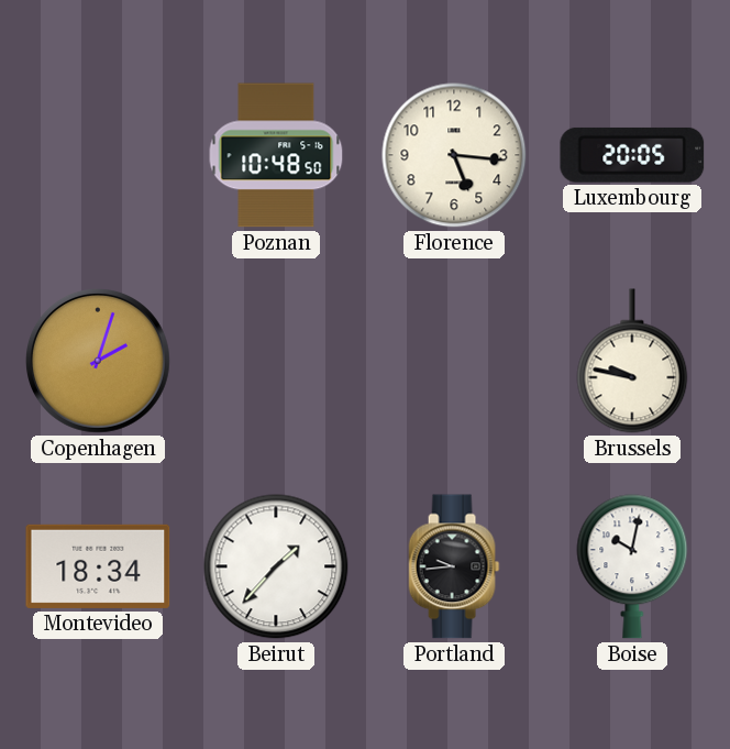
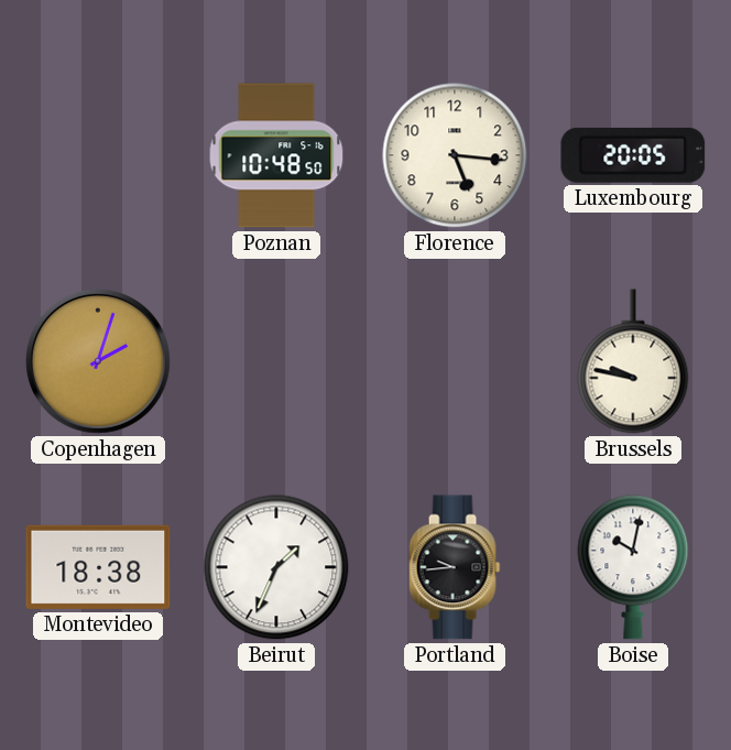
Montevideo: 18:34 -> 18:38
Beirut: 1:37 -> 1:34
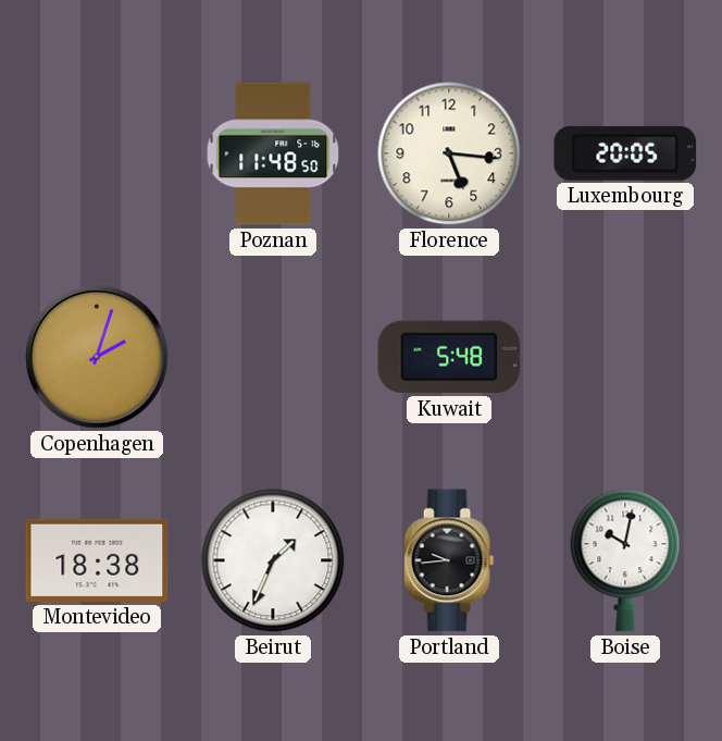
Poznan: 10:48 -> 11:48
Kuwait: none -> 5:48
Brussels: 9:47 -> none
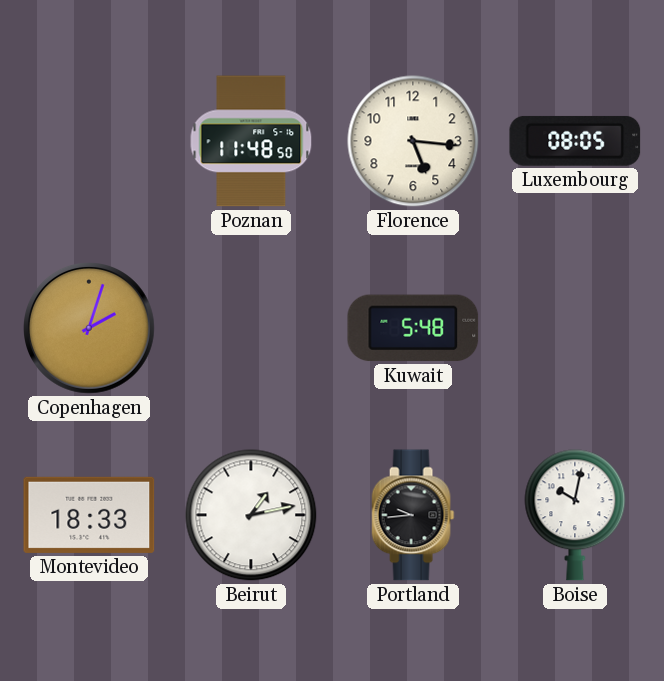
Luxembourg: 20:05 -> 08:05
Montevideo: 18:38 -> 18:33
Beirut: 1:34 -> 1:13
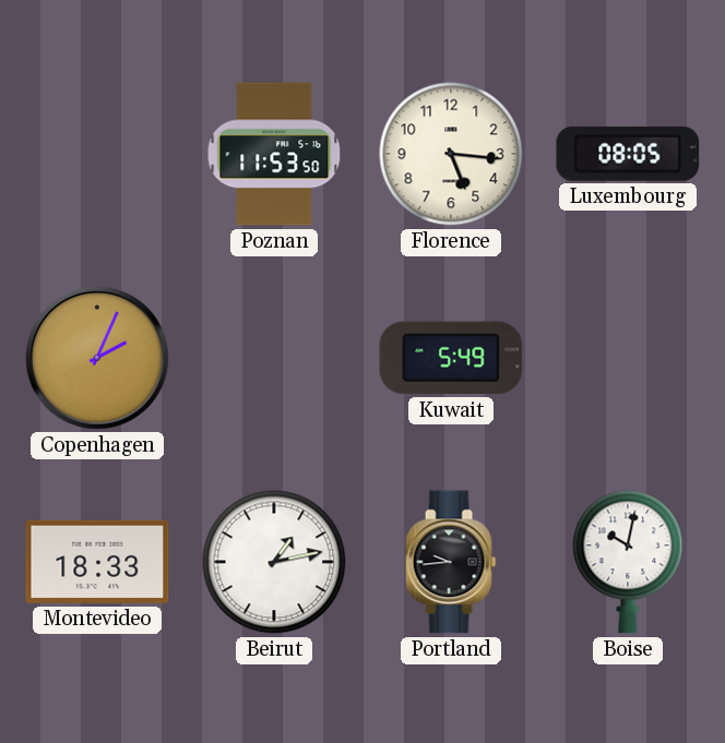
Poznan: 11:48 -> 11:53
Copenhagen: 2:03 -> 2:04
Kuwait: 5:48 -> 5:49
